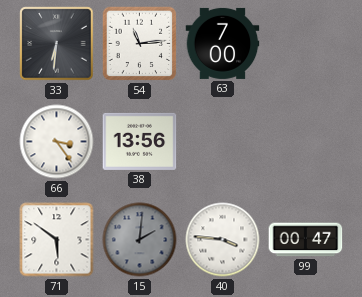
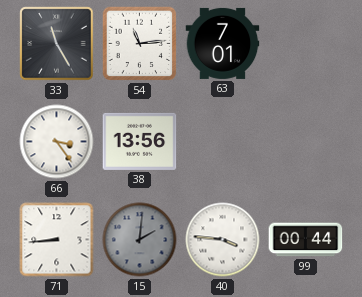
33: 6:31 -> 11:25
63: 7:00 -> 7:01
71: 5:51 -> 8:44
99: 00:47 -> 00:44
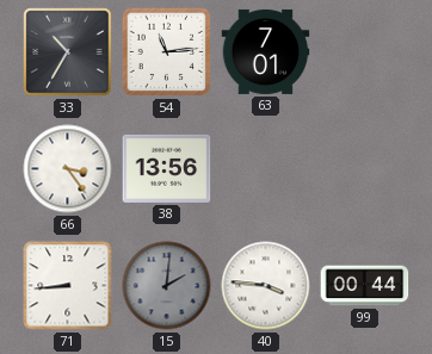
33: 11:25 -> 10:35
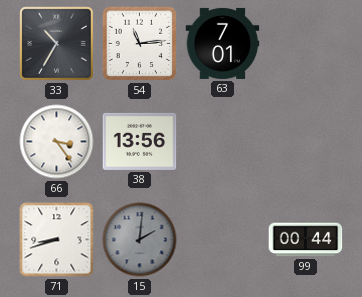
71: 8:44 -> 8:42
40: 3:46 -> none
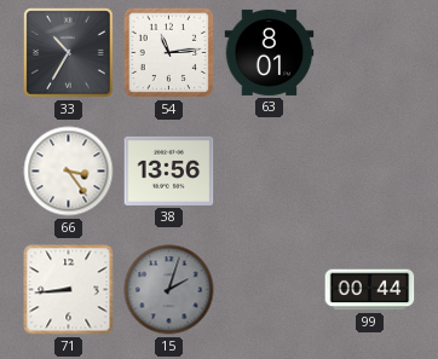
63: 7:01 -> 8:01
71: 8:42 -> 8:44
15: 2:01 -> 2:03
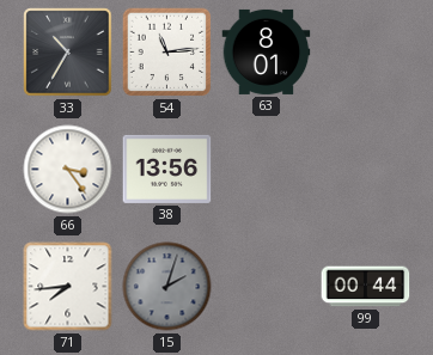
71: 8:44 -> 7:44
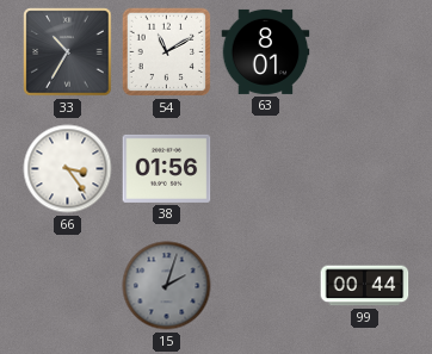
54: 11:14 -> 11:10
38: 13:56 -> 01:56
71: 7:44 -> none
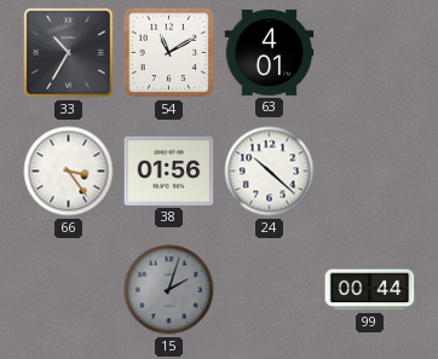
63: 8:01 -> 4:01
24: none -> 10:22
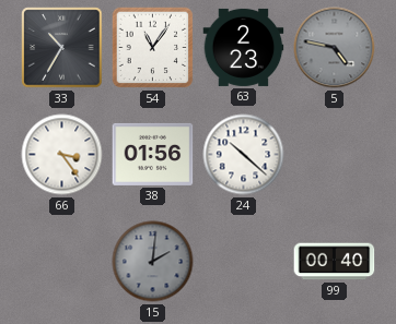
54: 11:10 -> 11:06
63: 4:01 -> 2:23
5: none -> 4:47
15: 2:03 -> 2:01
99: 00:44 -> 00:40
